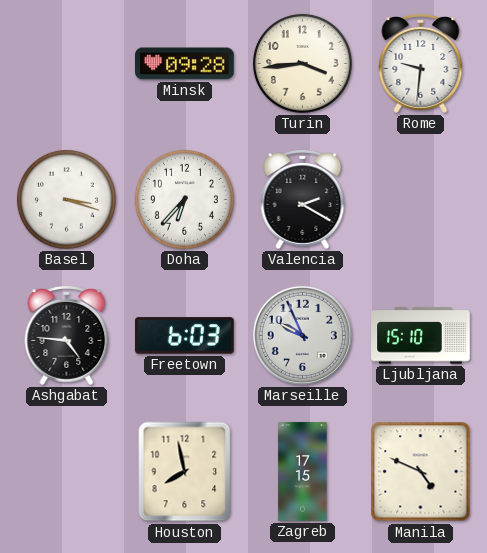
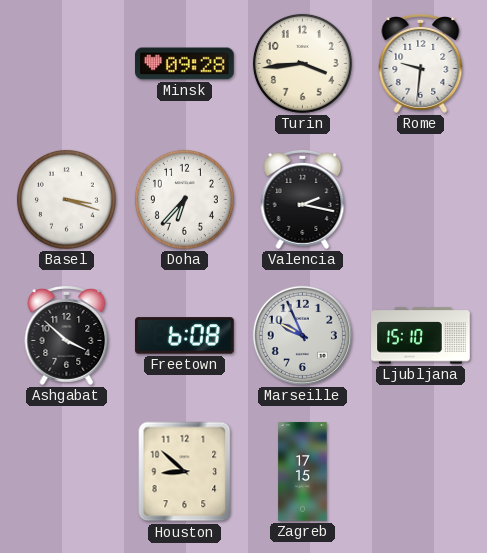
Valencia: 2:20 -> 2:17
Ashgabat: 4:46 -> 3:52
Freetown: 6:03 -> 6:08
Houston: 7:58 -> 8:52
Manila: 4:49 -> none
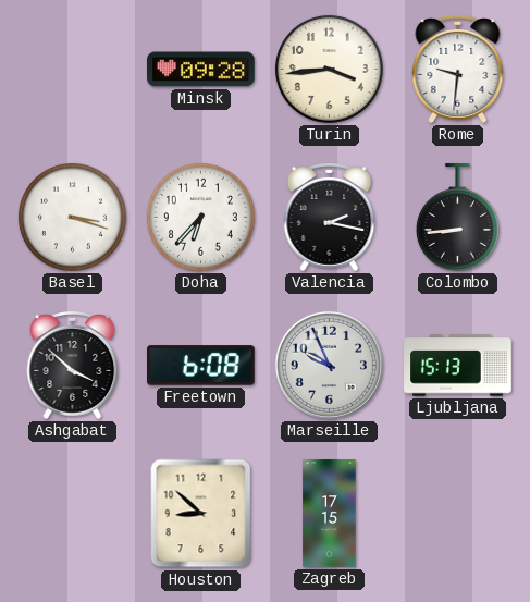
Colombo: none -> 8:44
Ljubljana: 15:10 -> 15:13
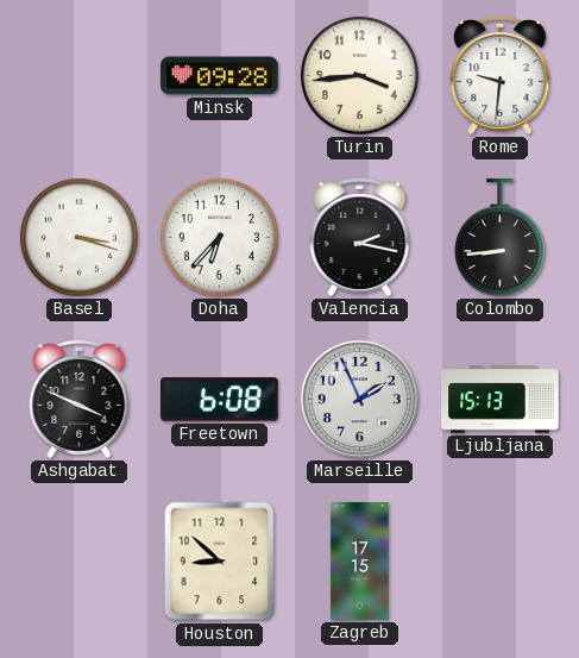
Ashgabat: 3:52 -> 3:49
Marseille: 9:56 -> 1:56
